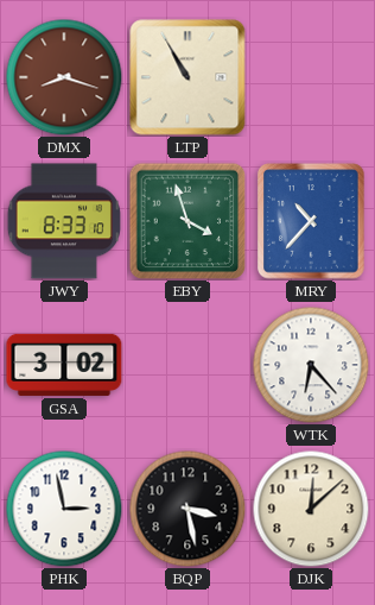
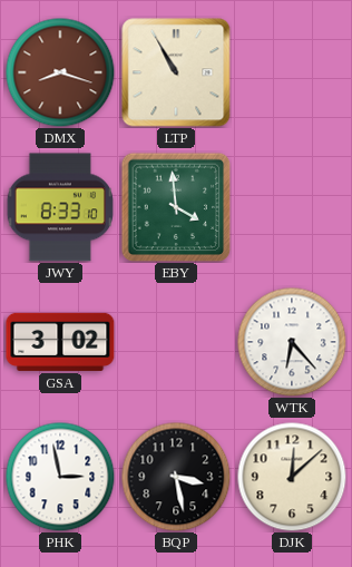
EBY: 3:57 -> 3:59
MRY: 10:37 -> none
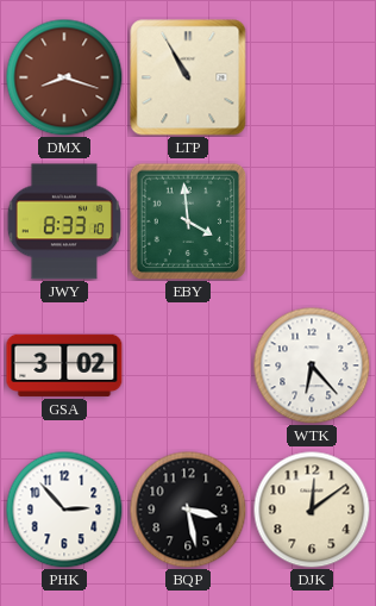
PHK: 2:58 -> 2:53
DJK: 12:08 -> 12:09
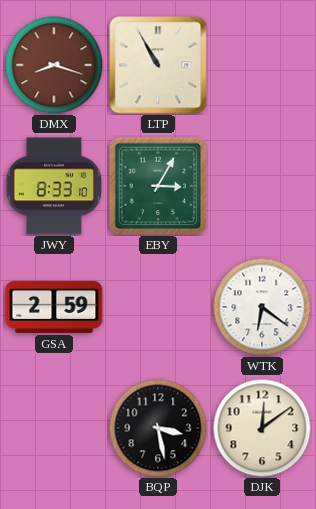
EBY: 3:59 -> 3:05
GSA: 3:02 -> 2:59
WTK: 6:23 -> 6:21
PHK: 2:53 -> none
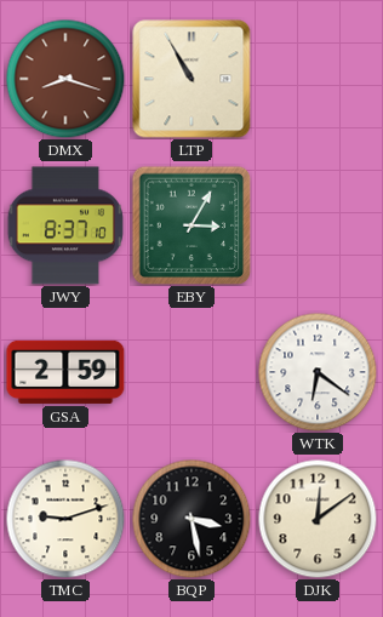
JWY: 8:33 -> 8:37
TMC: none -> 9:12
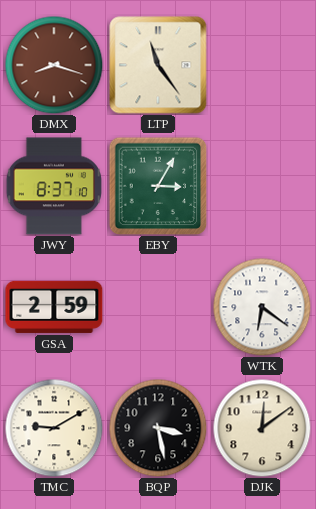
LTP: 10:55 -> 11:24
TMC: 9:12 -> 9:10
